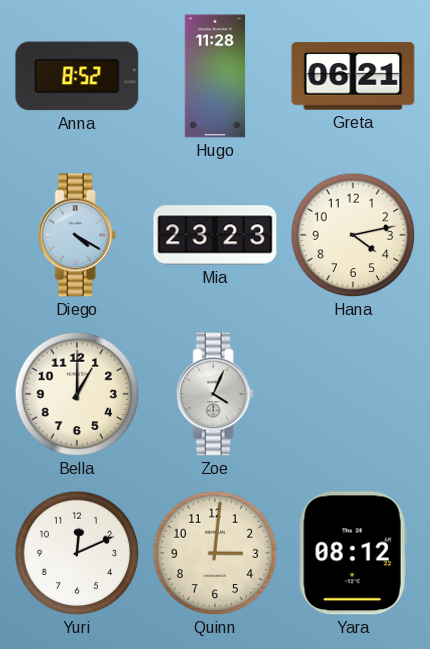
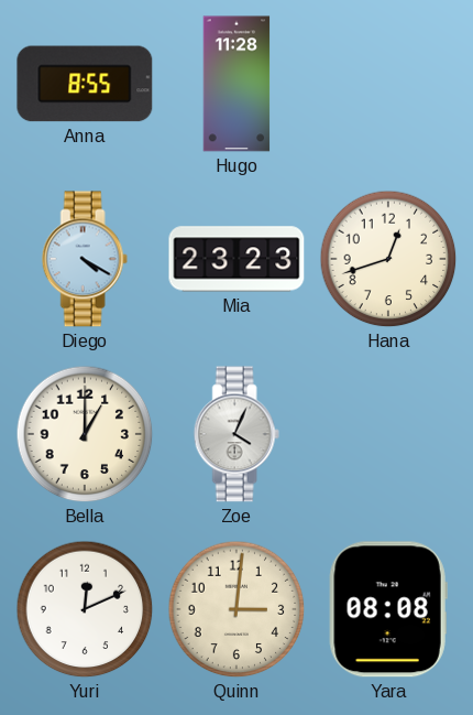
Anna: 8:52 -> 8:55
Greta: 06:21 -> none
Hana: 4:13 -> 12:42
Yara: 08:12 -> 08:08
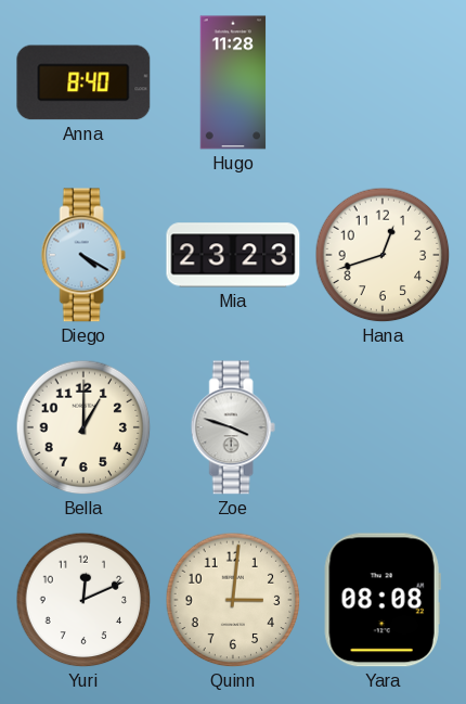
Anna: 8:55 -> 8:40
Zoe: 4:04 -> 3:48
